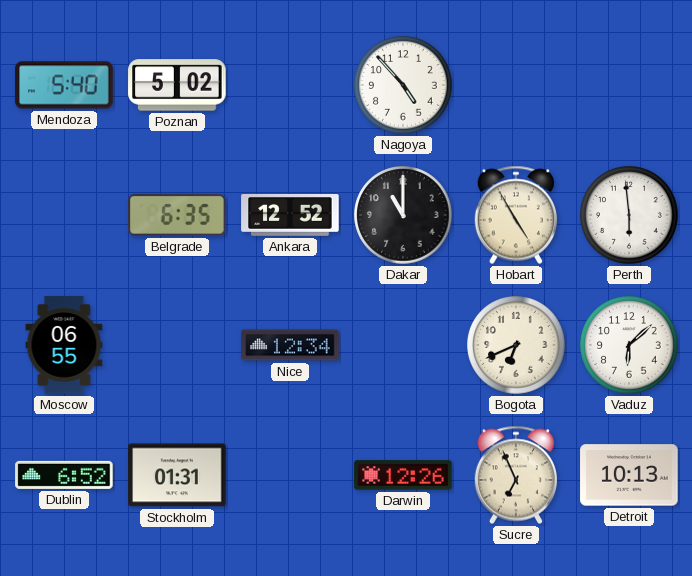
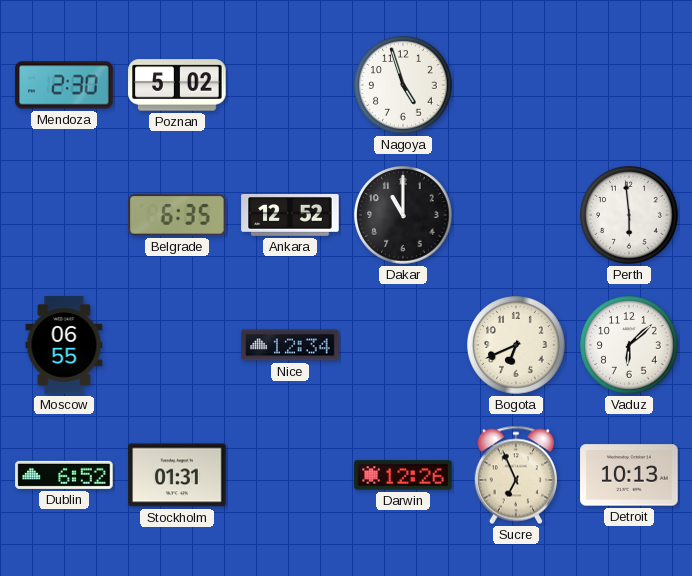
Mendoza: 5:40 -> 2:30
Nagoya: 4:53 -> 4:57
Hobart: 4:55 -> none
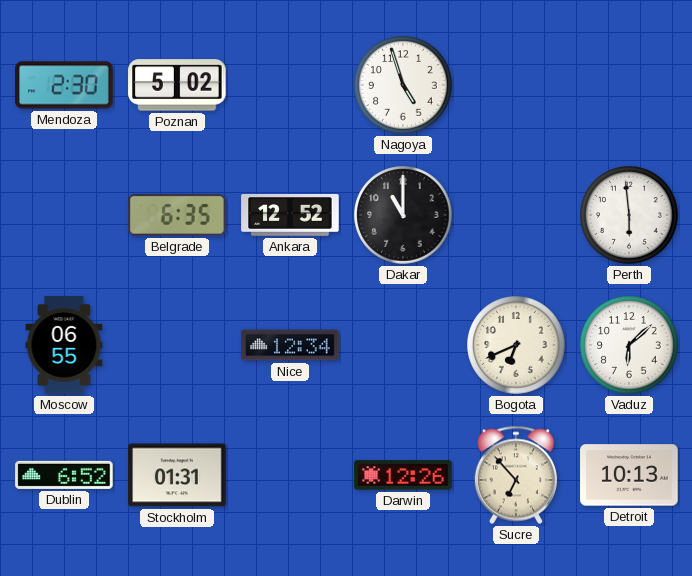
Sucre: 6:56 -> 6:53
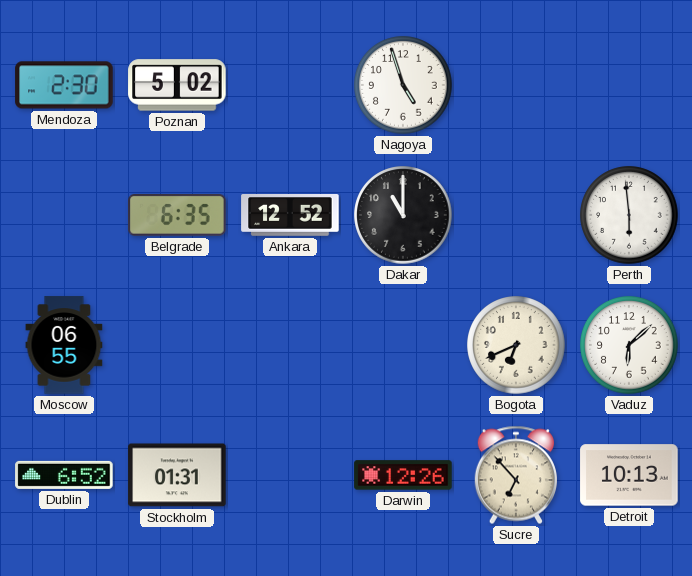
Nice: 12:34 -> none
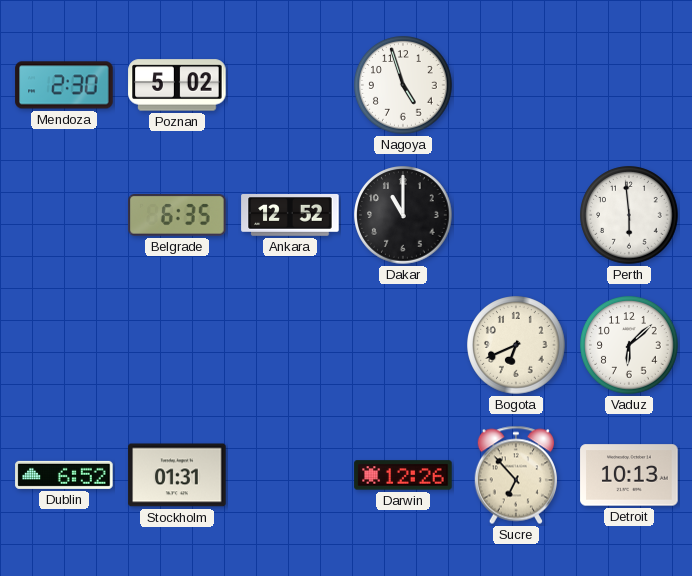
Moscow: 06:55 -> none
